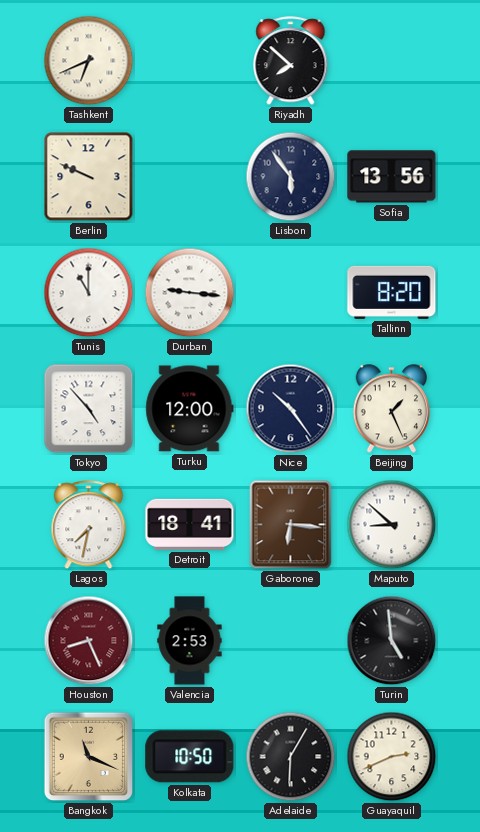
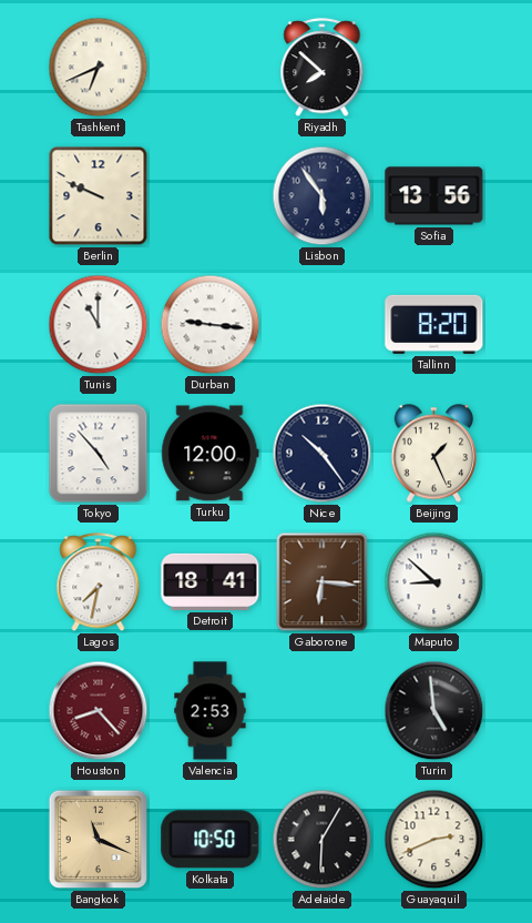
Houston: 8:26 -> 8:23
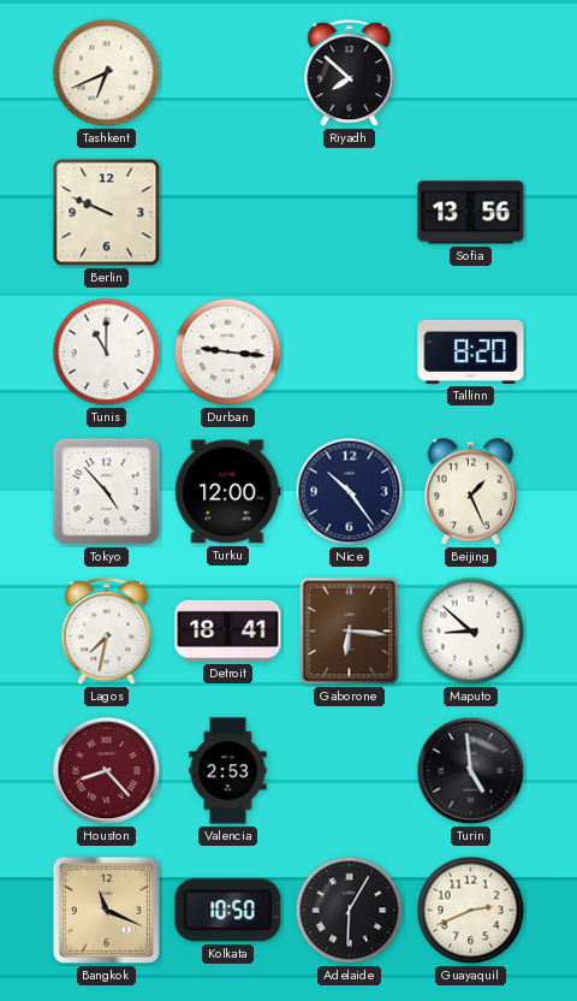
Lisbon: 5:54 -> none
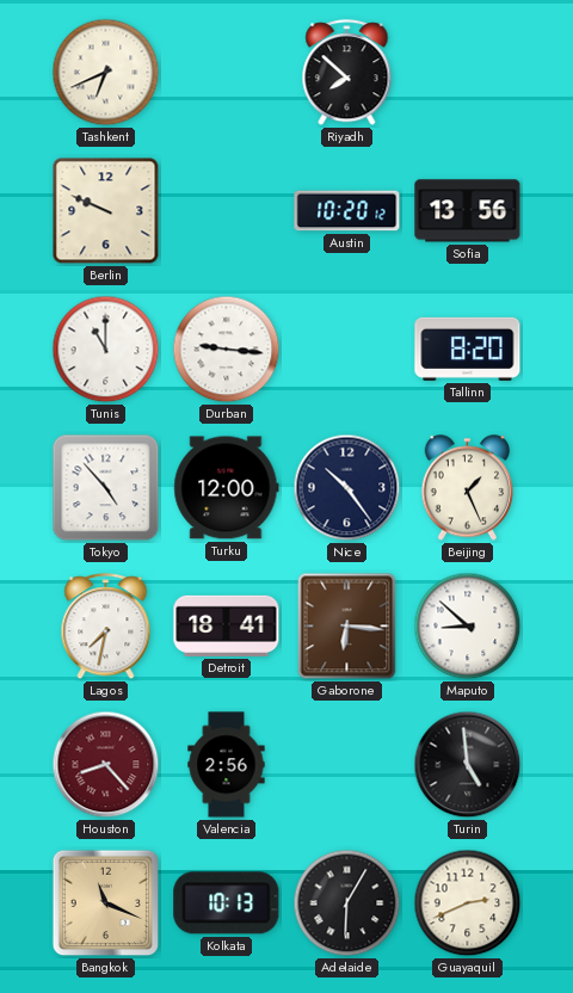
Austin: none -> 10:20
Valencia: 2:53 -> 2:56
Kolkata: 10:50 -> 10:13
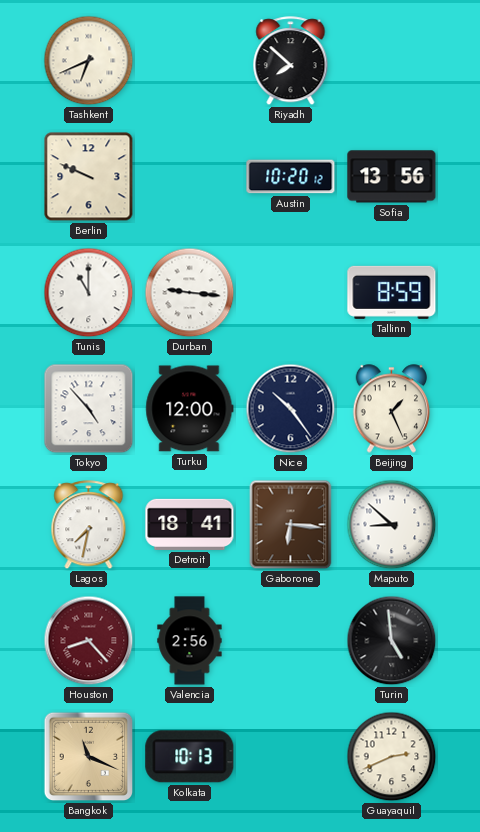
Tallinn: 8:20 -> 8:59
Adelaide: 6:05 -> none
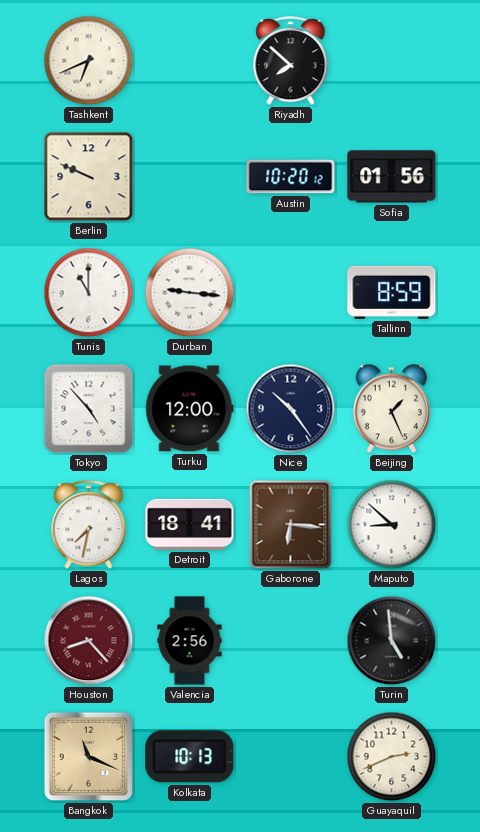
Sofia: 13:56 -> 01:56
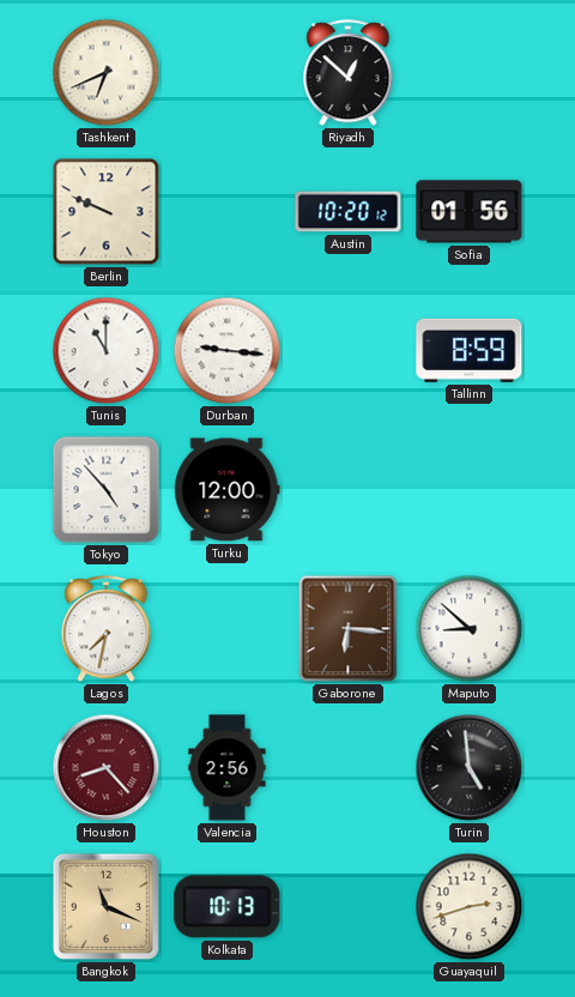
Riyadh: 7:52 -> 12:52
Nice: 10:24 -> none
Beijing: 1:26 -> none
Detroit: 18:41 -> none
Guayaquil: 2:41 -> 2:42
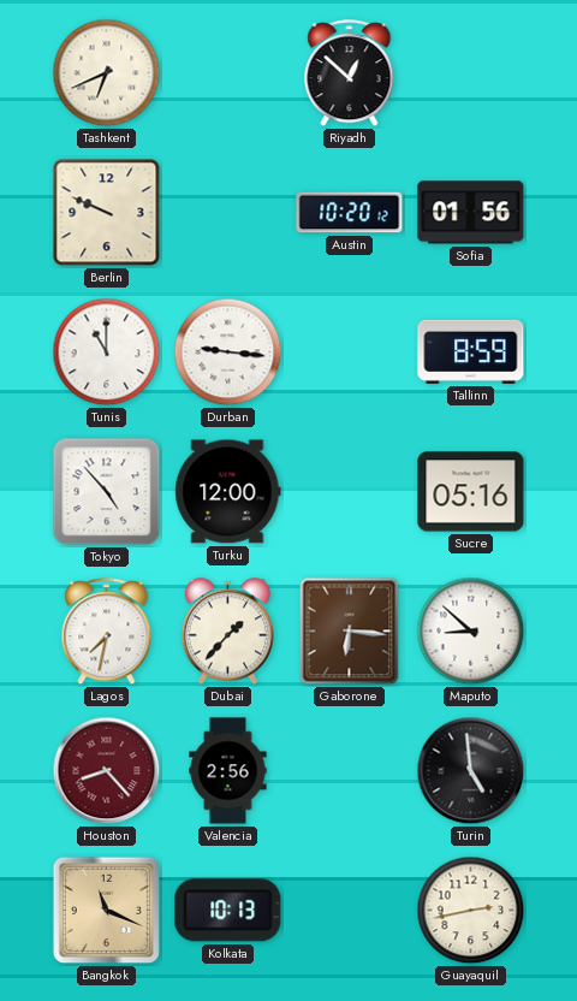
Sucre: none -> 05:16
Dubai: none -> 1:37
Guayaquil: 2:42 -> 2:43
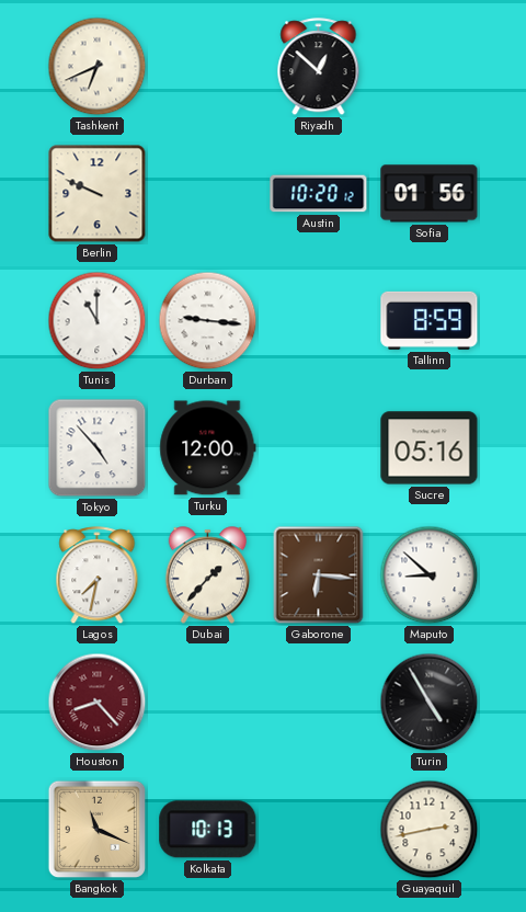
Valencia: 2:56 -> none
Turin: 4:59 -> 4:55
